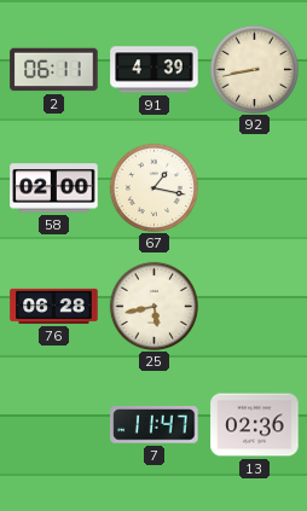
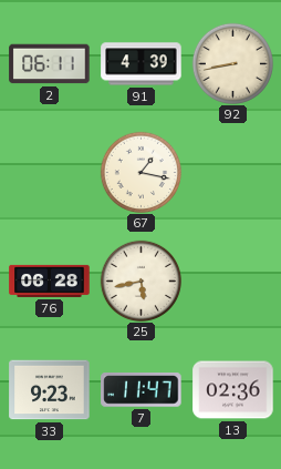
58: 02:00 -> none
33: none -> 9:23
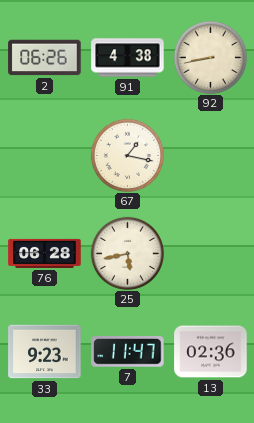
2: 06:11 -> 06:26
91: 4:39 -> 4:38
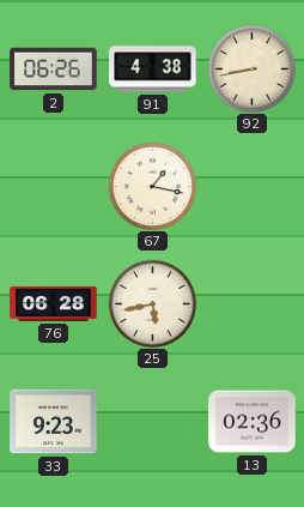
7: 11:47 -> none
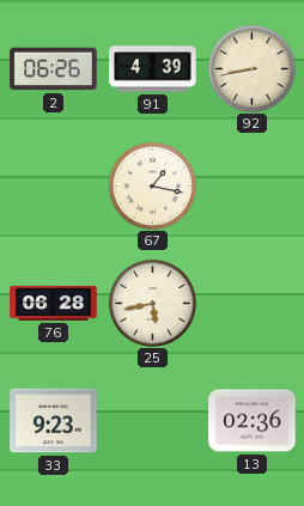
91: 4:38 -> 4:39
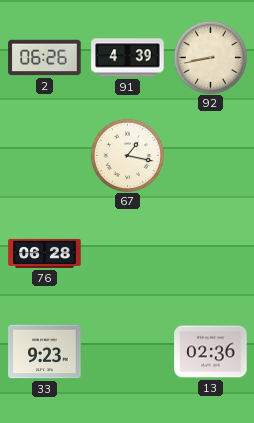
25: 5:43 -> none
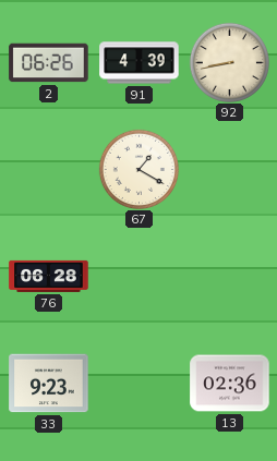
67: 1:17 -> 1:20
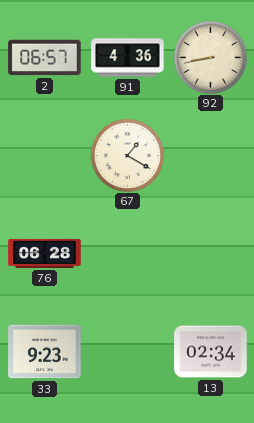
2: 06:26 -> 06:57
91: 4:39 -> 4:36
13: 02:36 -> 02:34
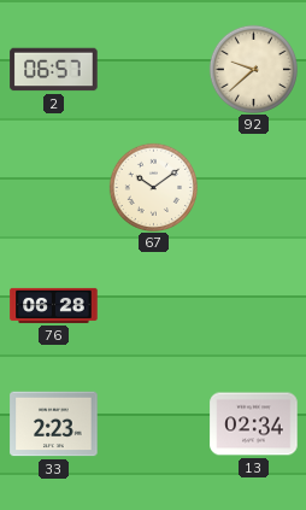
91: 4:36 -> none
92: 8:43 -> 9:38
67: 1:20 -> 10:09
33: 9:23 -> 2:23
